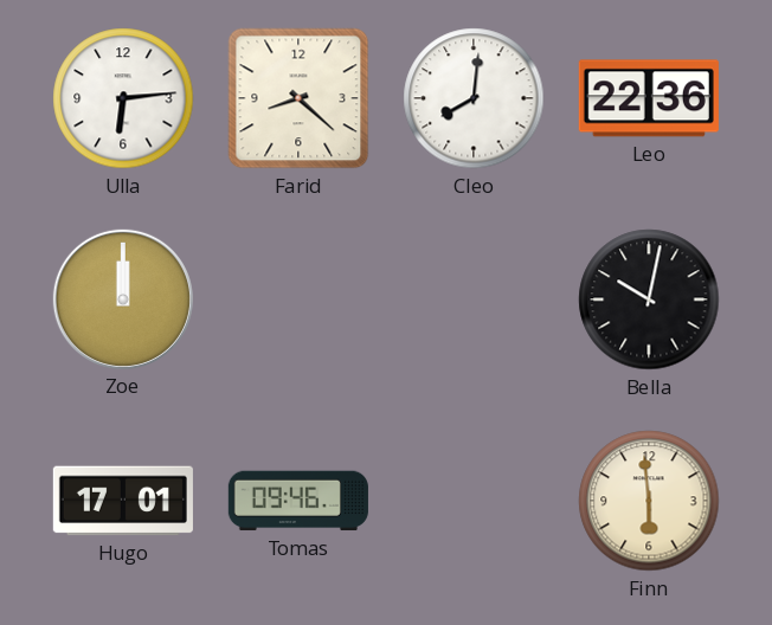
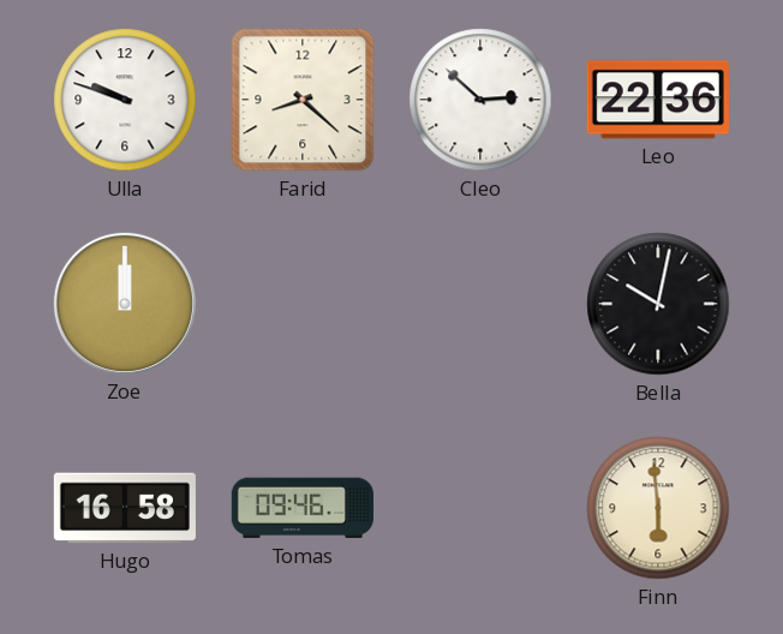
Ulla: 6:14 -> 9:48
Cleo: 8:01 -> 2:52
Hugo: 17:01 -> 16:58
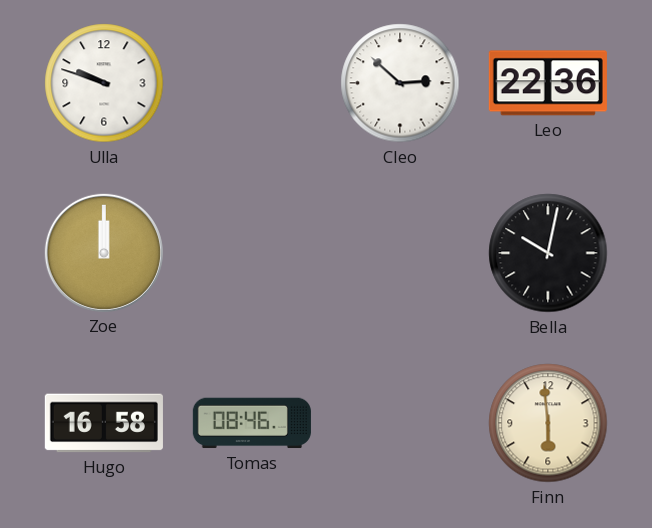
Farid: 8:22 -> none
Tomas: 09:46 -> 08:46
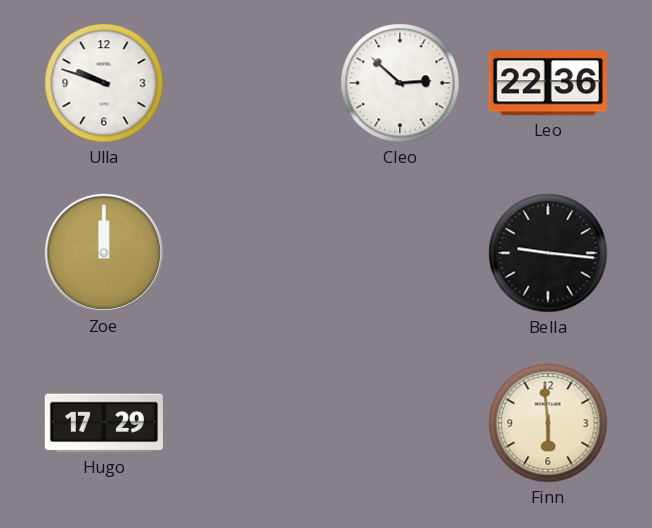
Bella: 10:02 -> 9:16
Hugo: 16:58 -> 17:29
Tomas: 08:46 -> none
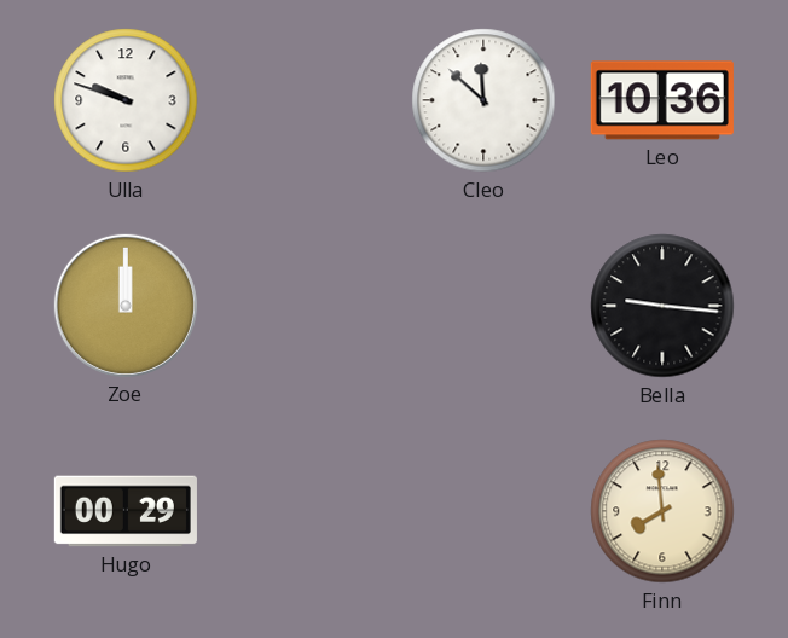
Cleo: 2:52 -> 11:52
Leo: 22:36 -> 10:36
Hugo: 17:29 -> 00:29
Finn: 5:59 -> 7:59
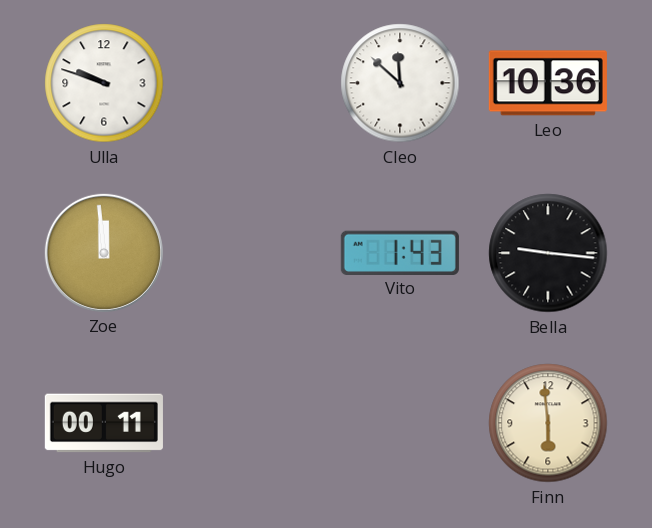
Zoe: 12:00 -> 11:59
Vito: none -> 1:43
Hugo: 00:29 -> 00:11
Finn: 7:59 -> 5:59
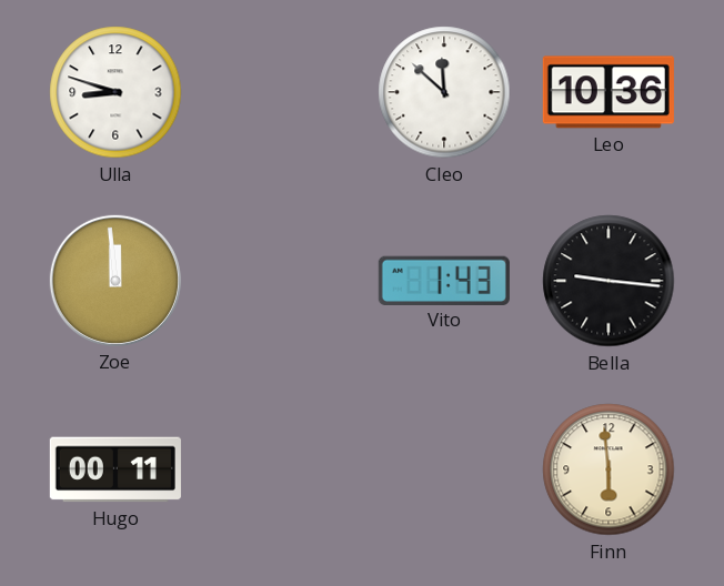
Ulla: 9:48 -> 8:48
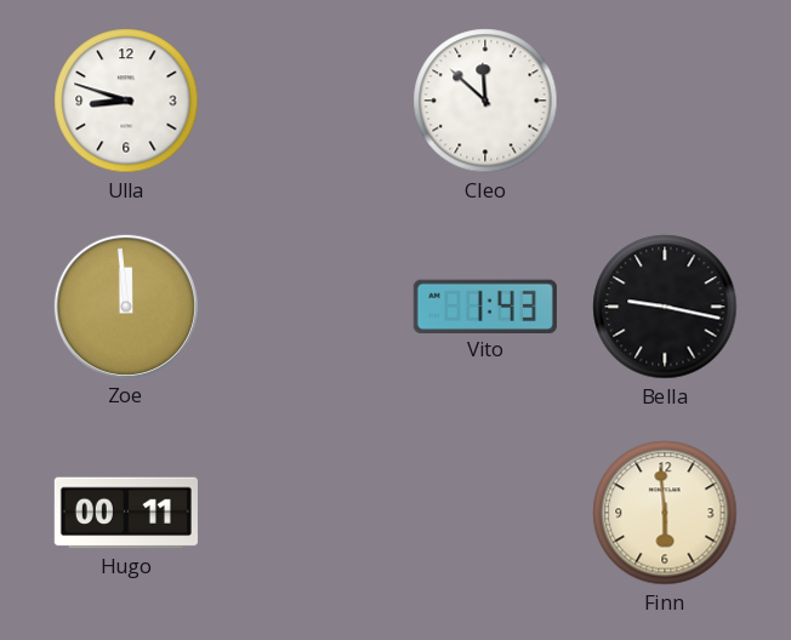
Leo: 10:36 -> none
Bella: 9:16 -> 9:17
